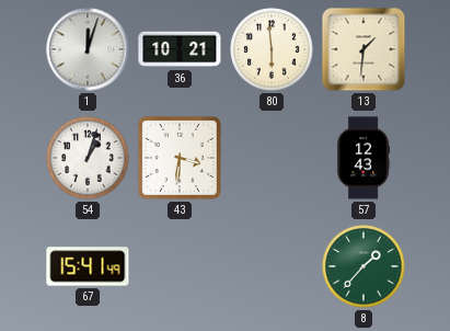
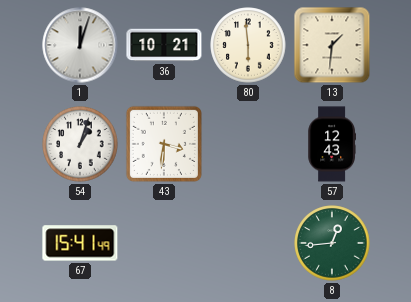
8: 1:37 -> 12:44
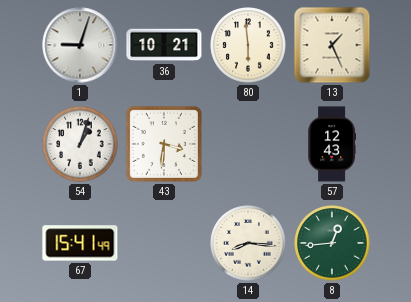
1: 12:03 -> 9:03
13: 1:31 -> 1:26
14: none -> 8:16
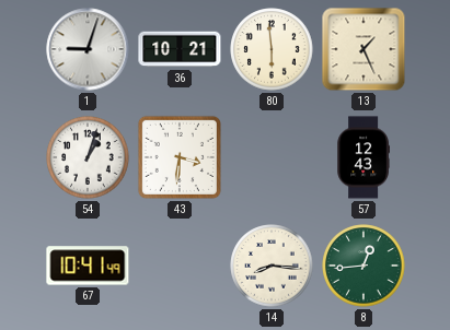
67: 15:41 -> 10:41
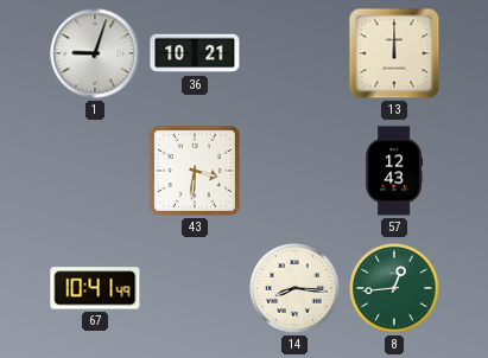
80: 5:59 -> none
13: 1:26 -> 12:00
54: 1:03 -> none
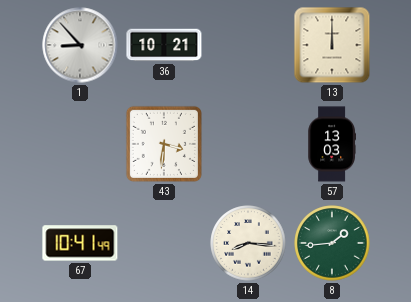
1: 9:03 -> 8:53
57: 12:43 -> 13:03
8: 12:44 -> 1:44
